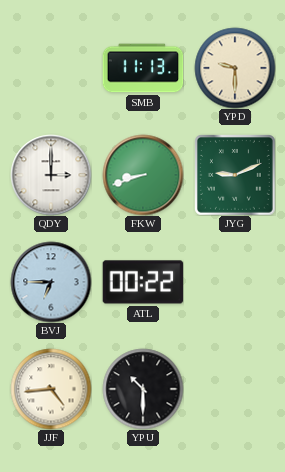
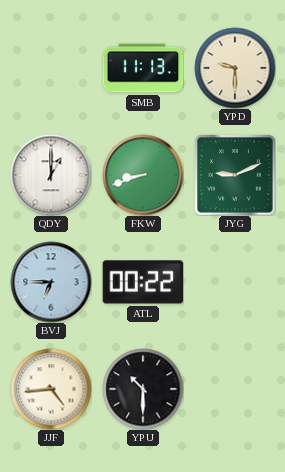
QDY: 3:00 -> 1:00
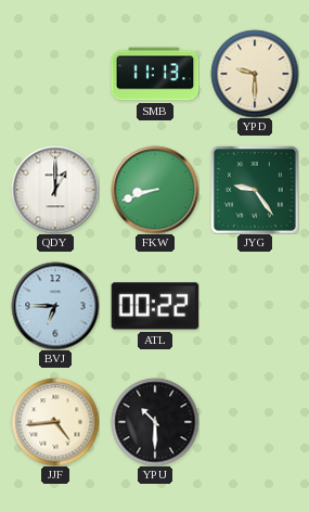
JYG: 9:11 -> 9:24
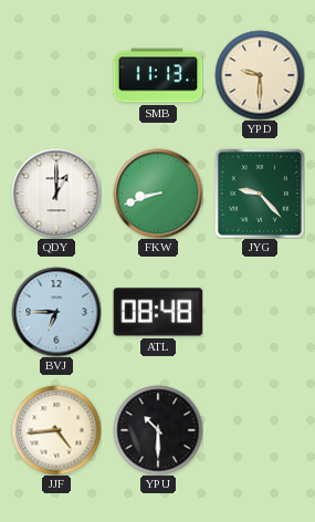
JYG: 9:24 -> 9:23
ATL: 00:22 -> 08:48
